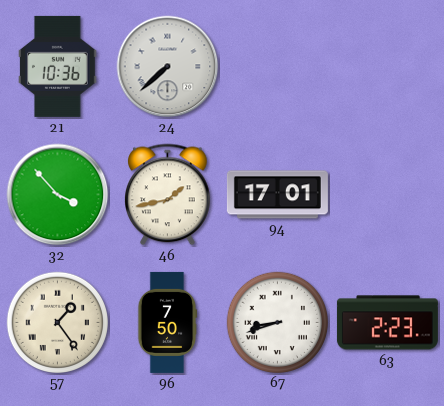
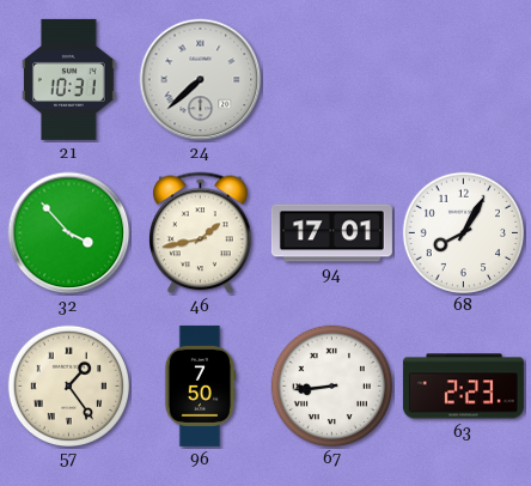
21: 10:36 -> 10:31
68: none -> 8:05
67: 8:42 -> 8:44
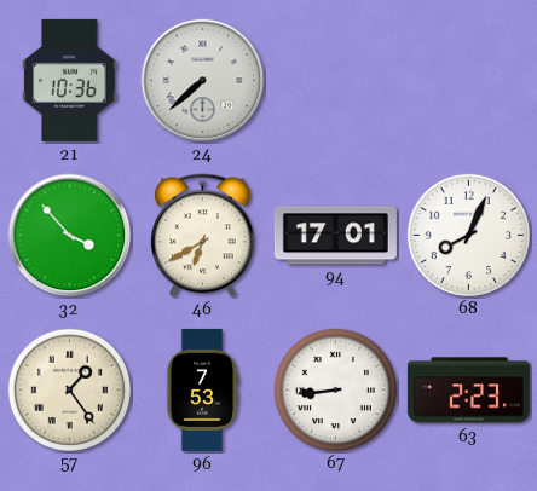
21: 10:31 -> 10:36
46: 1:43 -> 6:40
68: 8:05 -> 8:04
96: 7:50 -> 7:53
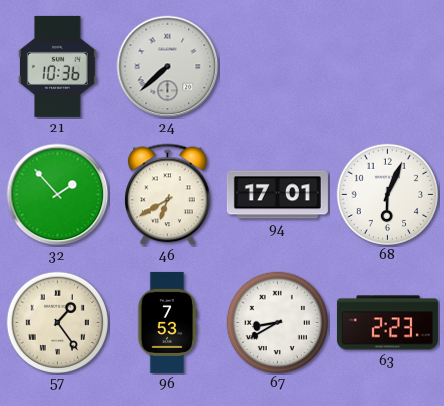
32: 3:53 -> 1:53
68: 8:04 -> 6:04
67: 8:44 -> 8:40
